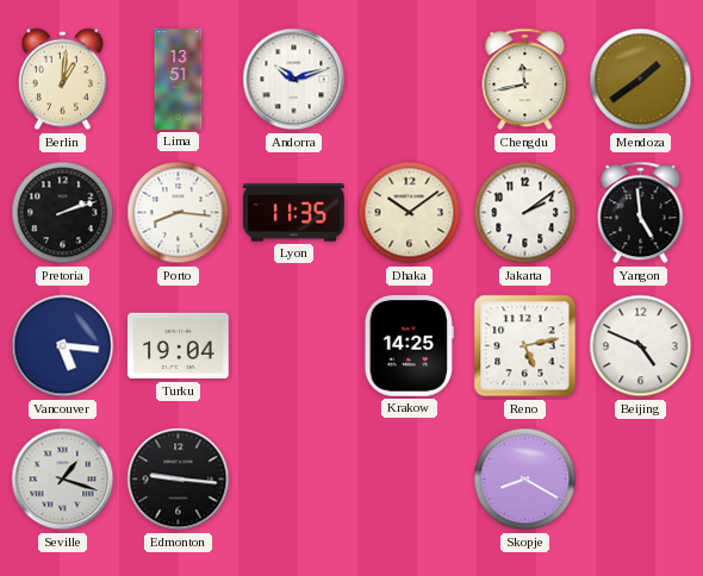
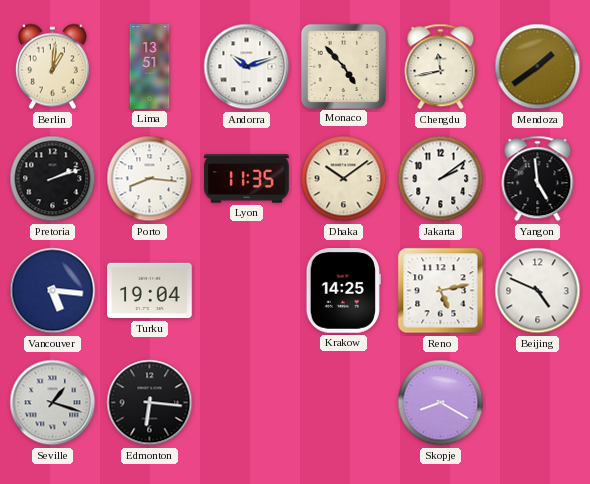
Monaco: none -> 4:53
Edmonton: 9:16 -> 6:16
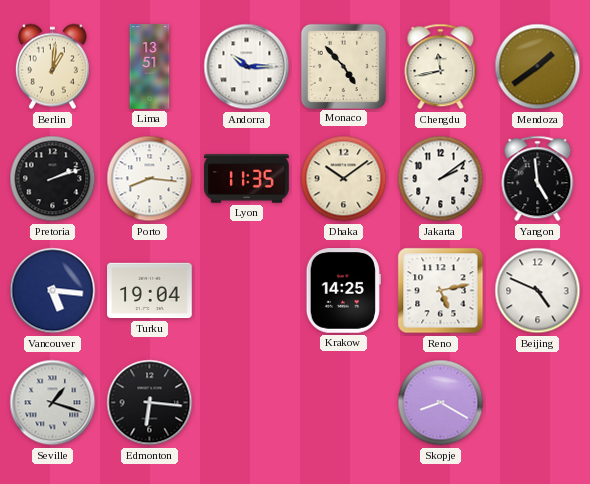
Andorra: 10:12 -> 10:15
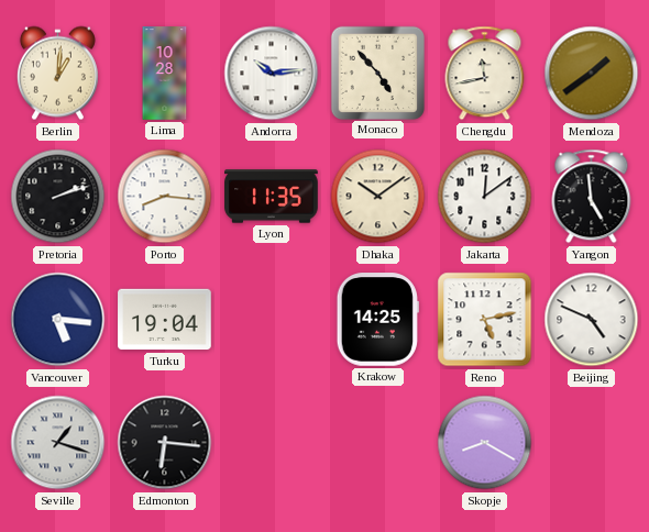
Lima: 13:51 -> 10:28
Andorra: 10:15 -> 10:14
Jakarta: 2:09 -> 12:09
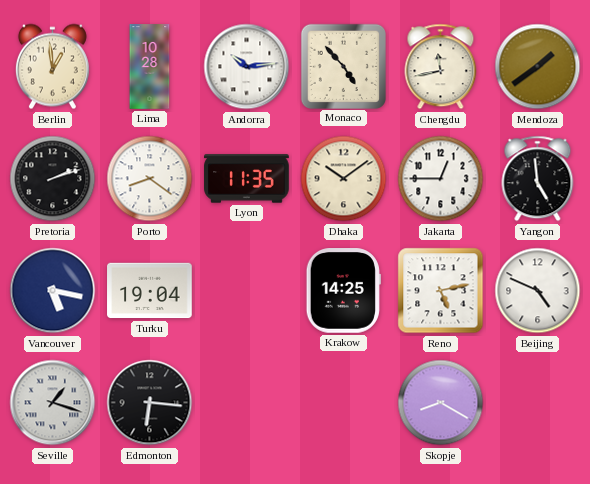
Berlin: 1:01 -> 12:59
Porto: 8:16 -> 8:21
Jakarta: 12:09 -> 12:45
Vancouver: 5:16 -> 5:17
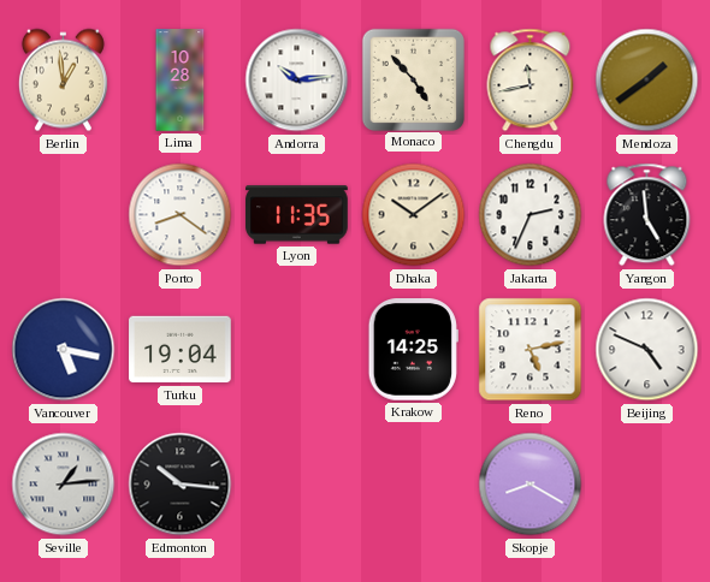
Pretoria: 2:12 -> none
Jakarta: 12:45 -> 2:34
Seville: 1:18 -> 1:14
Edmonton: 6:16 -> 10:16
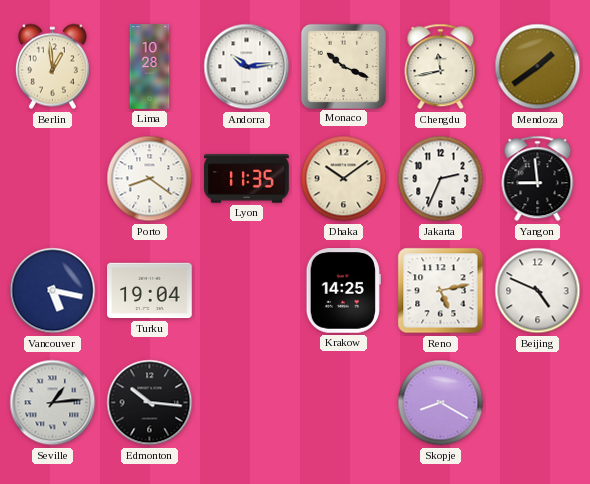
Monaco: 4:53 -> 10:19
Yangon: 4:59 -> 8:59
